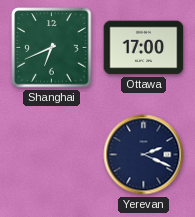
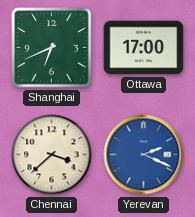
Chennai: none -> 3:38
Yerevan dial: navy -> blue
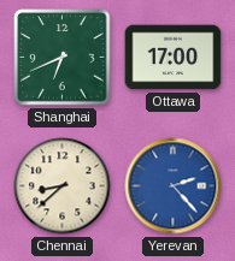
Chennai: 3:38 -> 8:38
Yerevan: 2:19 -> 2:23
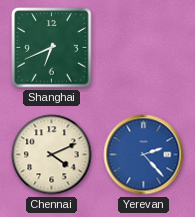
Ottawa: 17:00 -> none
Chennai: 8:38 -> 4:11
